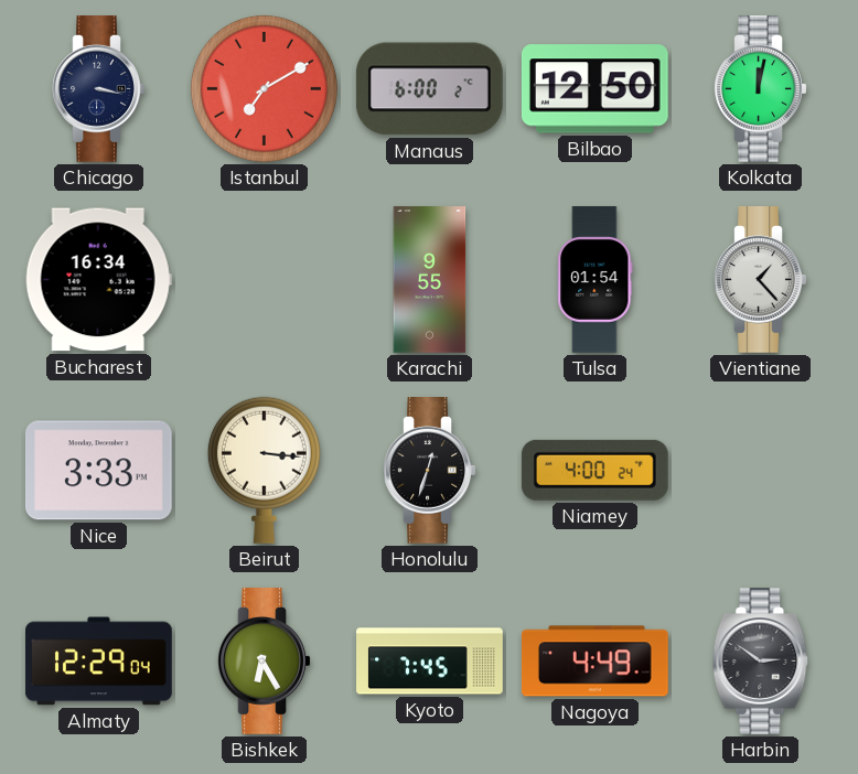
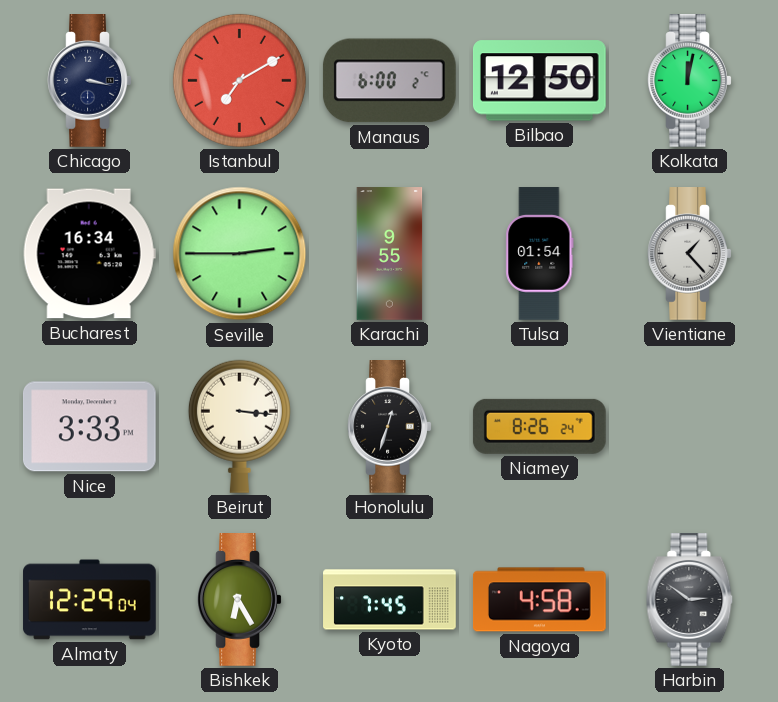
Seville: none -> 2:45
Niamey: 4:00 -> 8:26
Nagoya: 4:49 -> 4:58
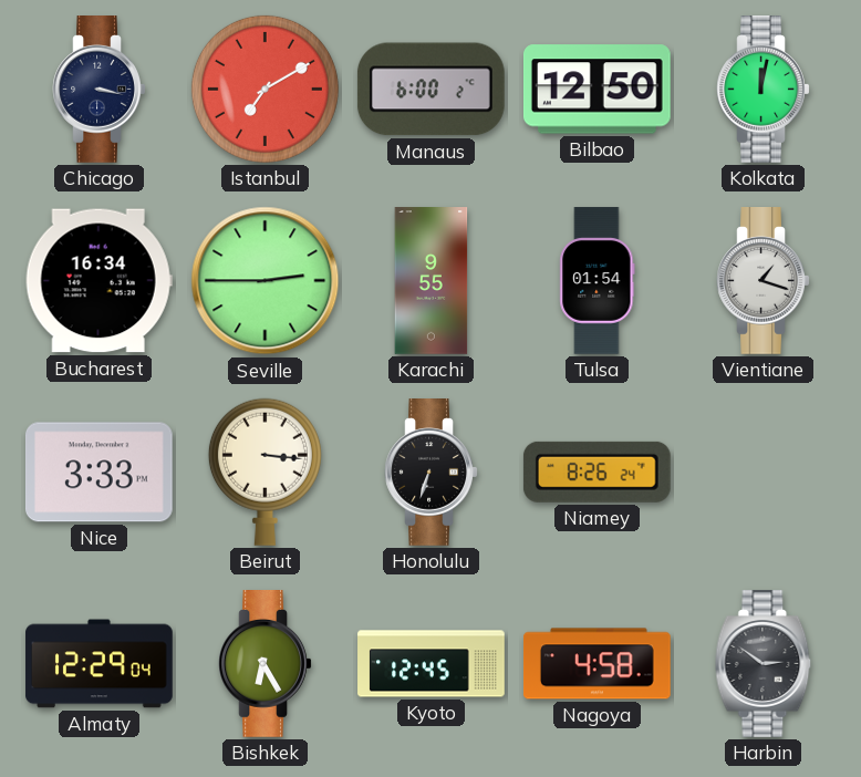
Vientiane: 1:23 -> 1:18
Honolulu: 12:33 -> 6:33
Kyoto: 7:45 -> 12:45
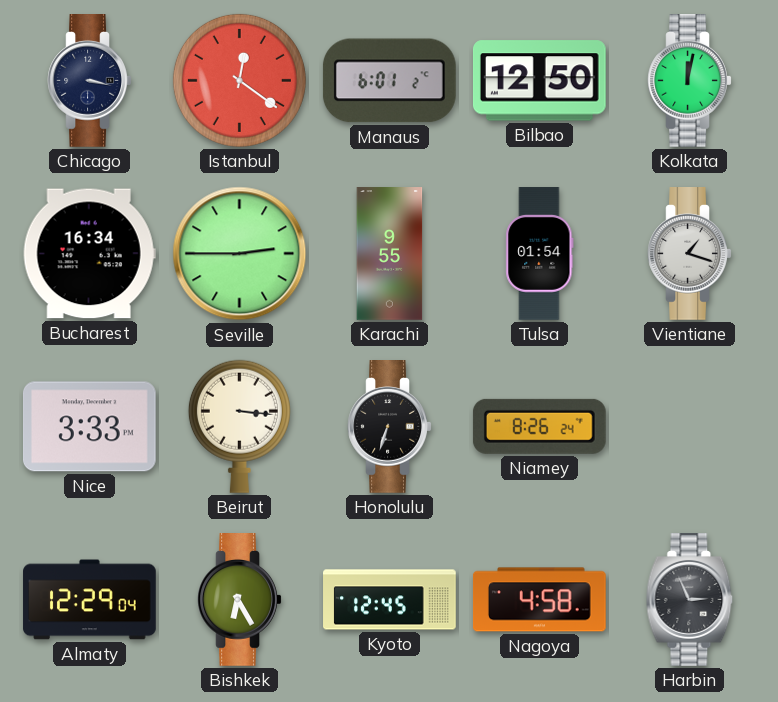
Istanbul: 7:10 -> 12:21
Manaus: 6:00 -> 6:01
Harbin: 2:51 -> 2:56
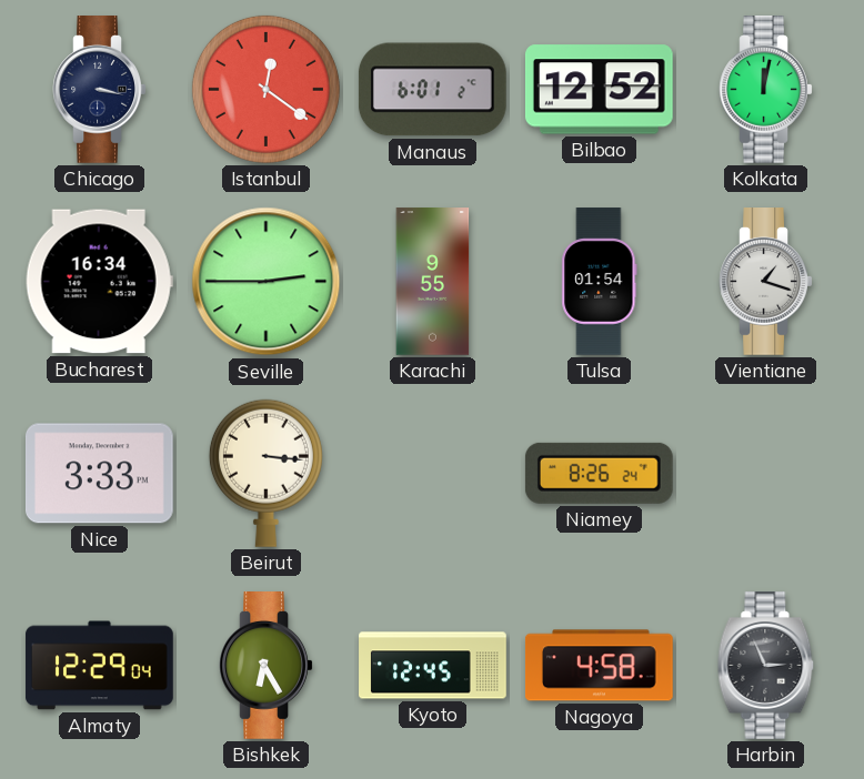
Bilbao: 12:50 -> 12:52
Honolulu: 6:33 -> none
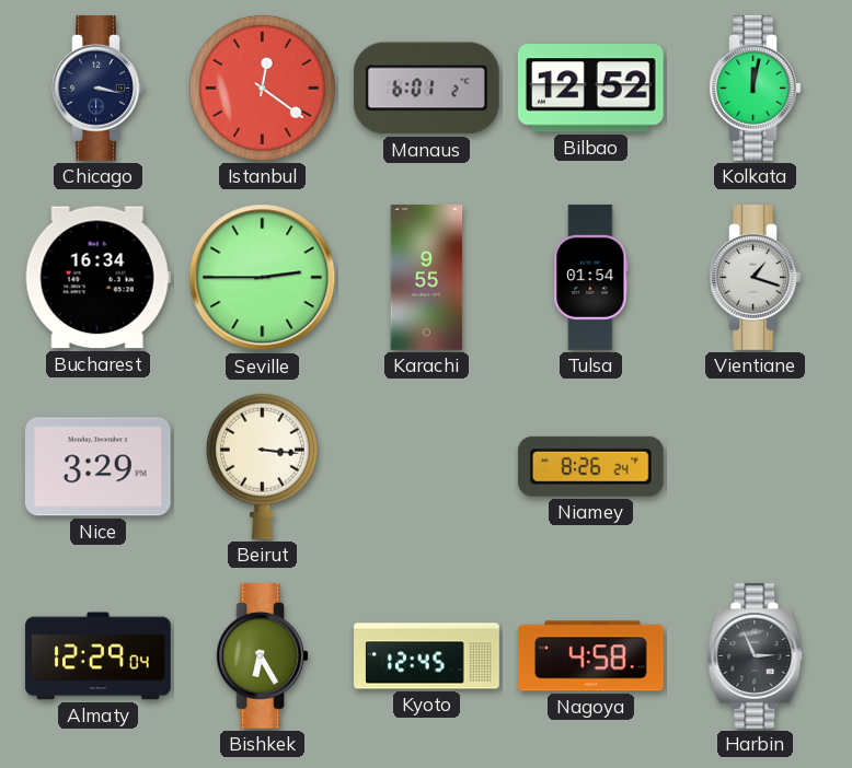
Nice: 3:33 -> 3:29
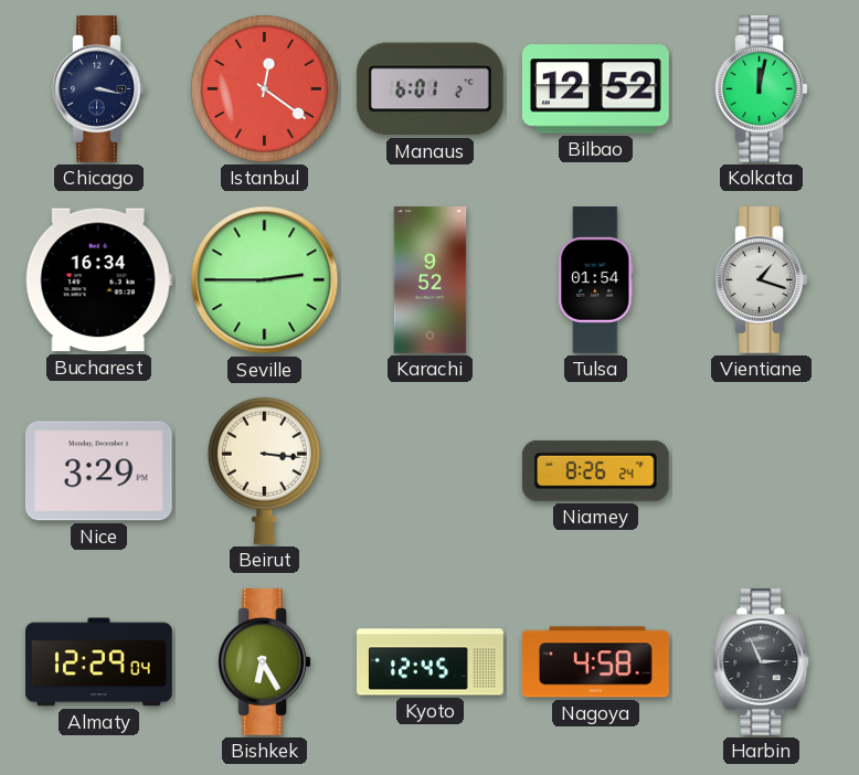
Karachi: 9:55 -> 9:52
